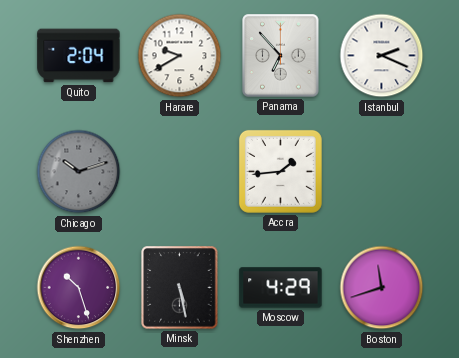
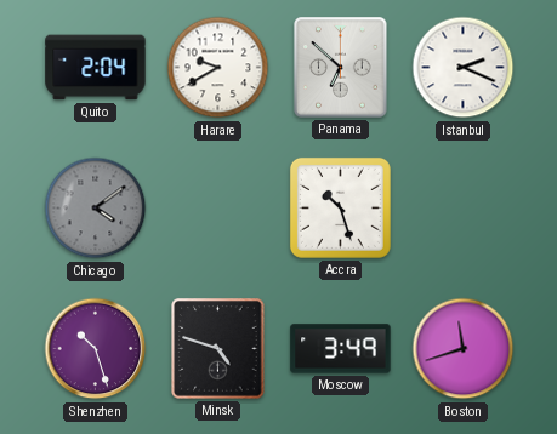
Panama: 6:53 -> 6:52
Chicago: 10:12 -> 4:09
Accra: 1:44 -> 10:27
Minsk: 5:28 -> 4:48
Moscow: 4:29 -> 3:49
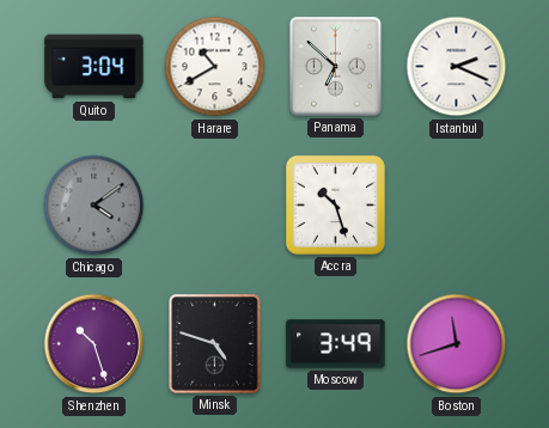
Quito: 2:04 -> 3:04
Harare: 9:40 -> 10:40
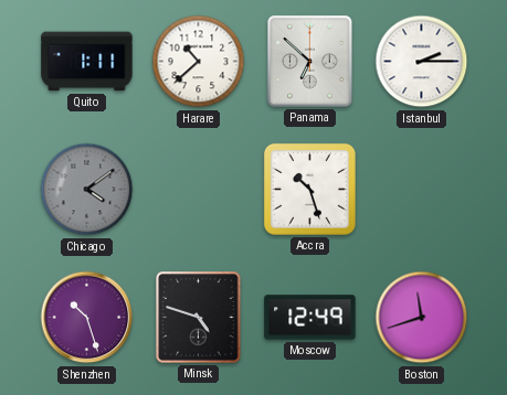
Quito: 3:04 -> 1:11
Harare: 10:40 -> 10:38
Istanbul: 2:19 -> 2:15
Moscow: 3:49 -> 12:49
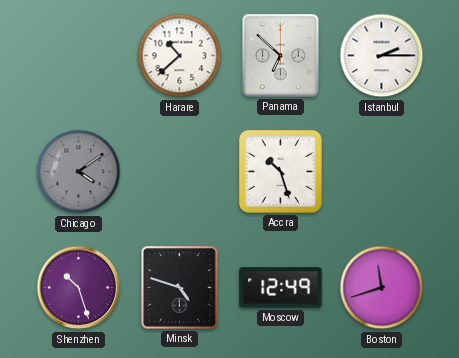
Quito: 1:11 -> none
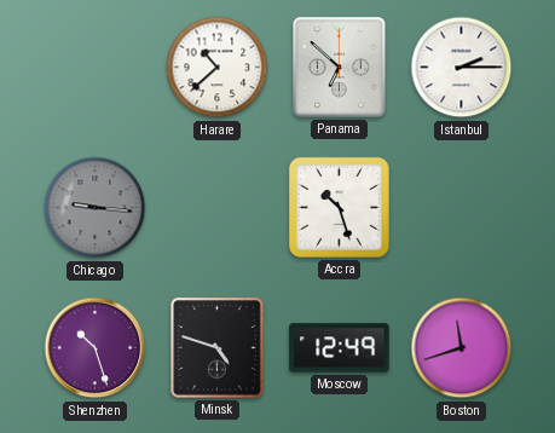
Chicago: 4:09 -> 9:16
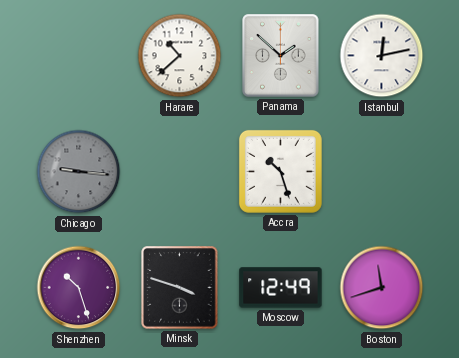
Panama: 6:52 -> 1:52
Istanbul: 2:15 -> 12:13
Minsk: 4:48 -> 3:48
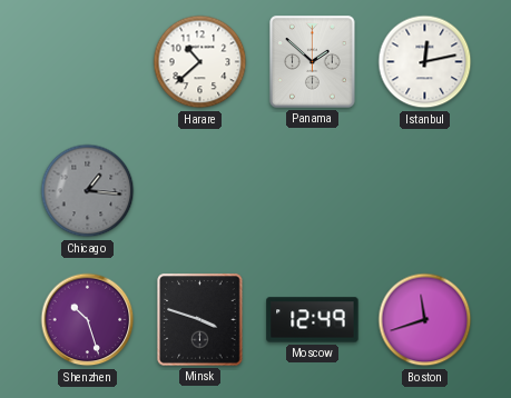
Chicago: 9:16 -> 1:16
Accra: 10:27 -> none
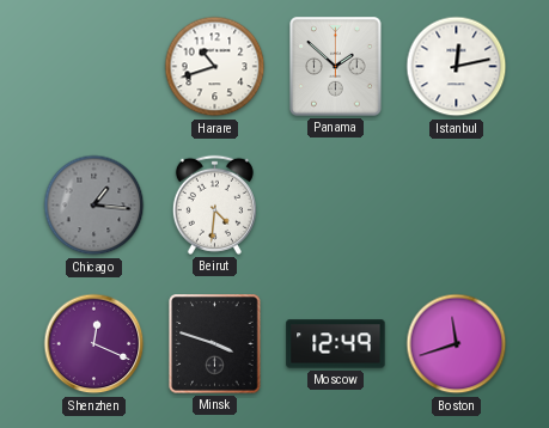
Harare: 10:38 -> 10:42
Beirut: none -> 4:31
Shenzhen: 10:27 -> 12:19
